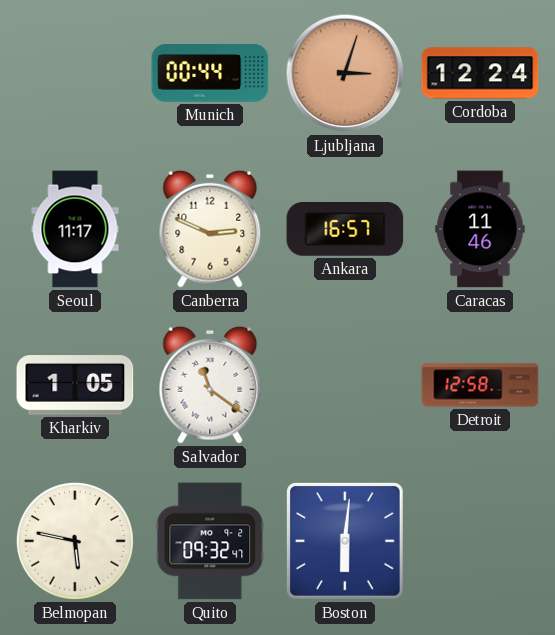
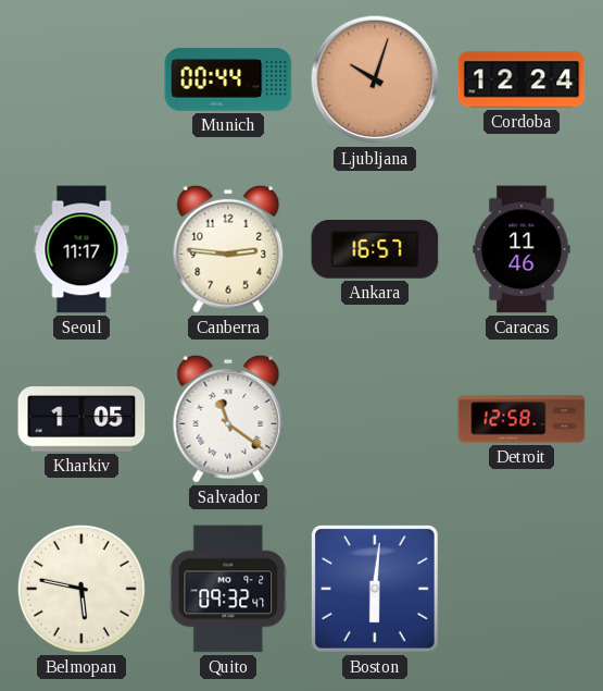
Ljubljana: 3:03 -> 10:03
Canberra: 2:49 -> 2:46
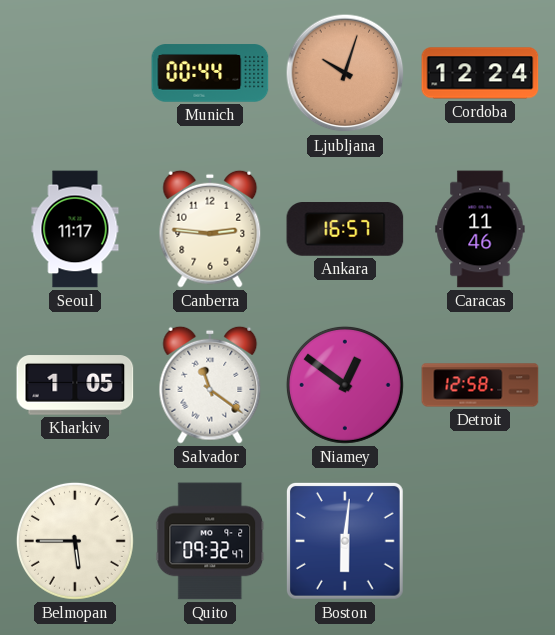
Niamey: none -> 12:51
Belmopan: 5:47 -> 5:45
